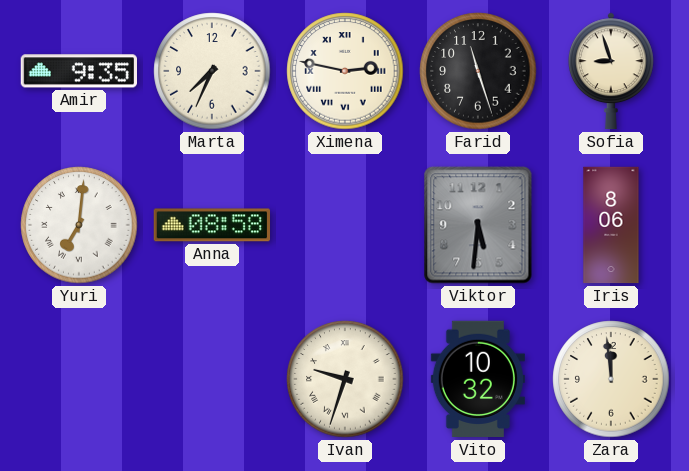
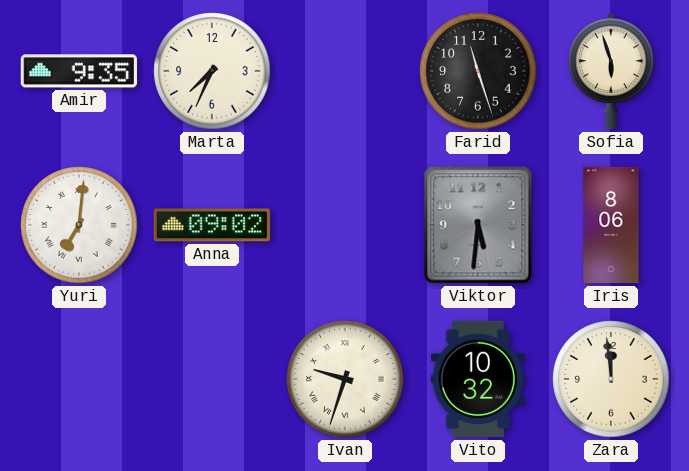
Ximena: 2:47 -> none
Sofia: 8:57 -> 5:57
Anna: 08:58 -> 09:02
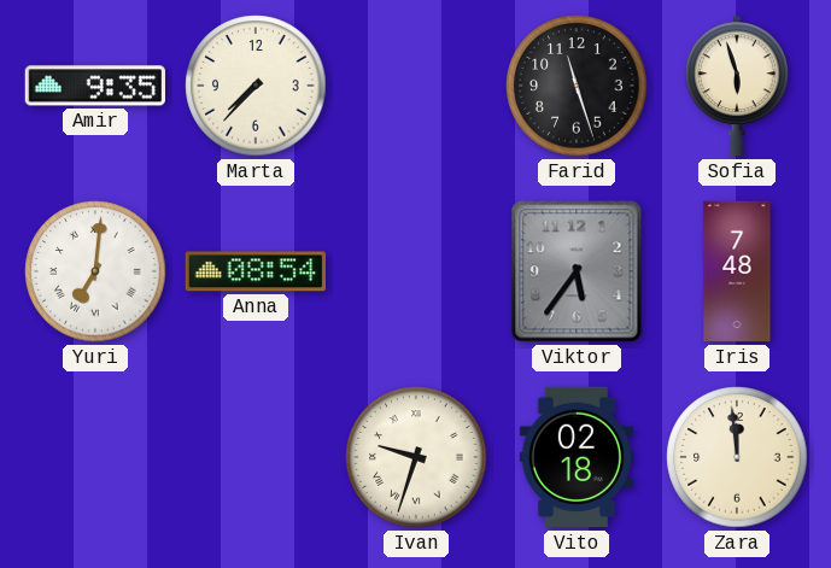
Marta: 7:34 -> 7:37
Anna: 09:02 -> 08:54
Viktor: 5:31 -> 5:36
Iris: 8:06 -> 7:48
Vito: 10:32 -> 02:18
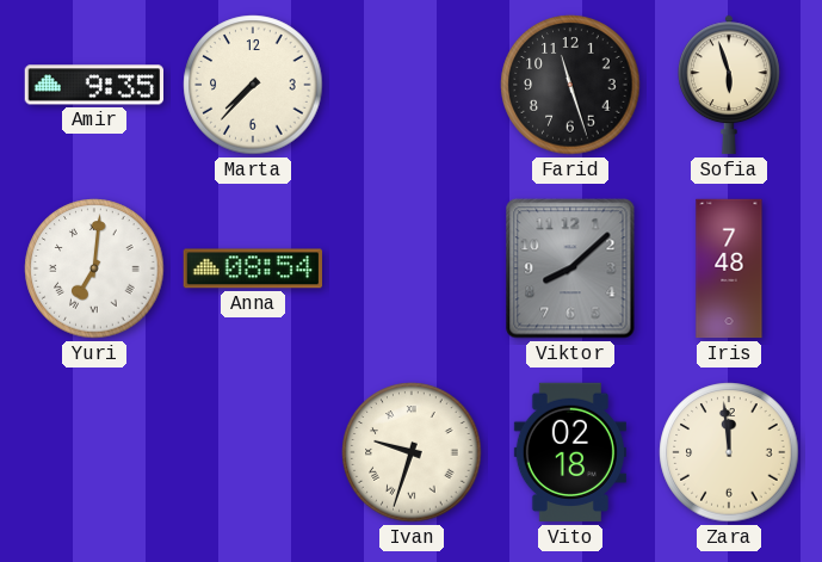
Viktor: 5:36 -> 8:08
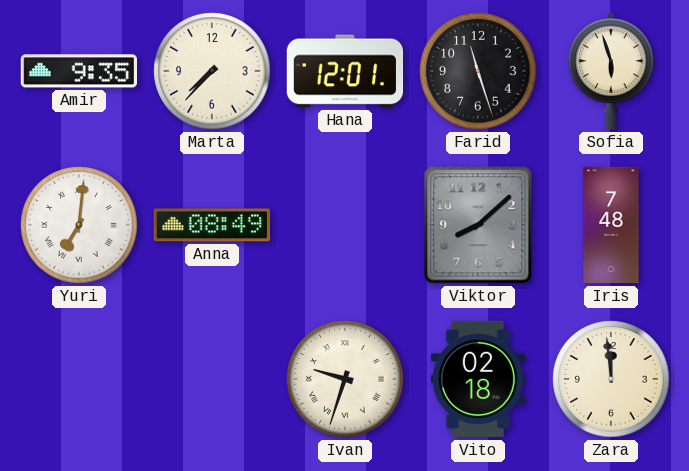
Hana: none -> 12:01
Anna: 08:54 -> 08:49
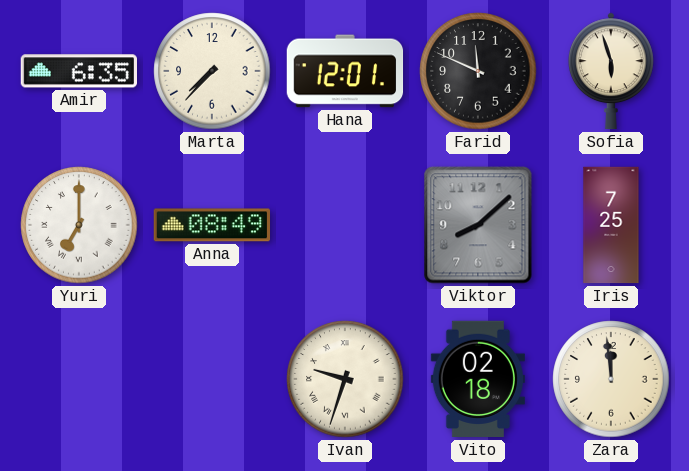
Amir: 9:35 -> 6:35
Farid: 11:27 -> 11:49
Yuri: 7:01 -> 7:00
Iris: 7:48 -> 7:25
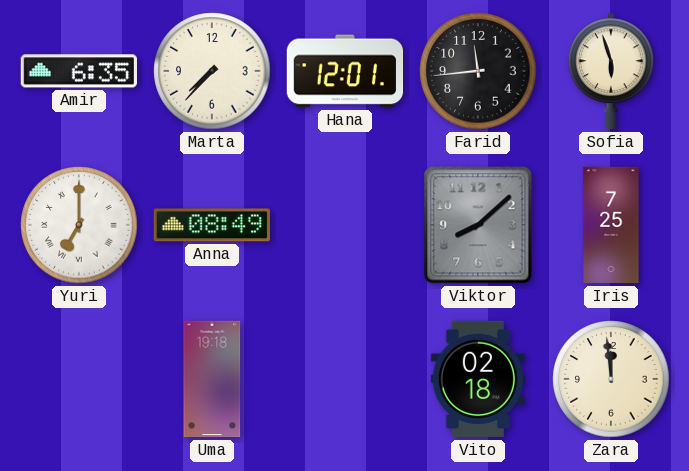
Farid: 11:49 -> 11:44
Uma: none -> 19:18
Ivan: 9:33 -> none
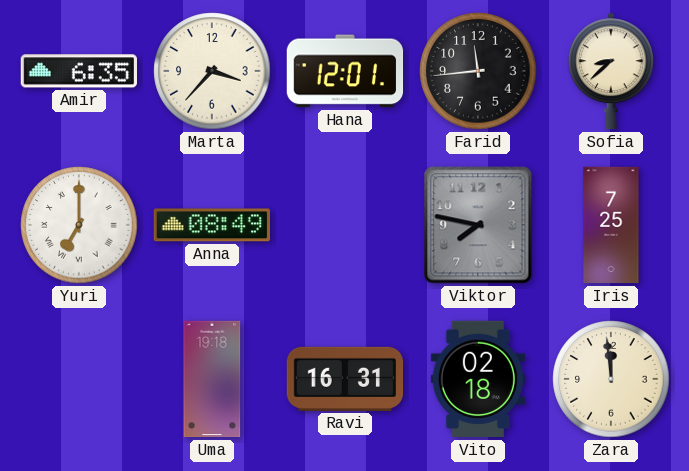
Marta: 7:37 -> 3:37
Sofia: 5:57 -> 8:38
Viktor: 8:08 -> 7:47
Ravi: none -> 16:31
